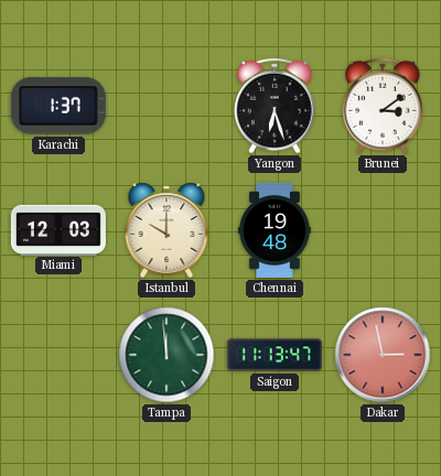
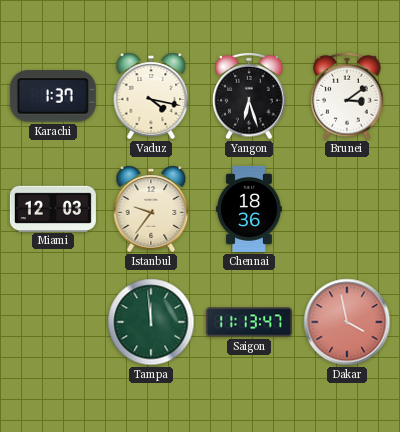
Vaduz: none -> 4:17
Istanbul: 10:00 -> 9:36
Chennai: 19:48 -> 18:36
Dakar: 2:58 -> 3:58
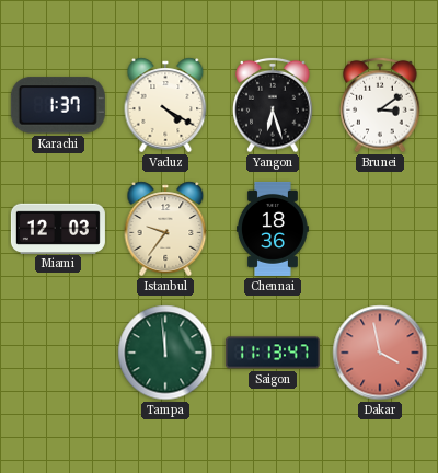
Vaduz: 4:17 -> 4:20
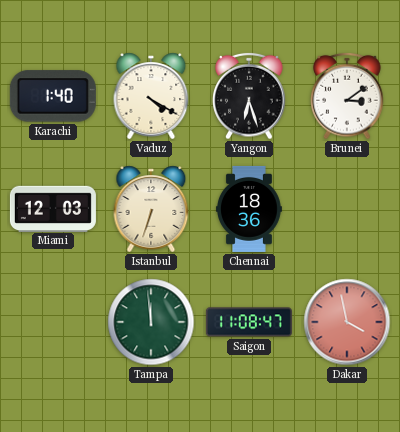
Karachi: 1:37 -> 1:40
Istanbul: 9:36 -> 6:33
Saigon: 11:13 -> 11:08
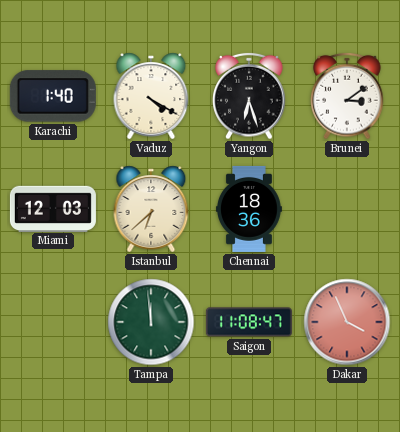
Istanbul: 6:33 -> 6:38
Dakar: 3:58 -> 3:56
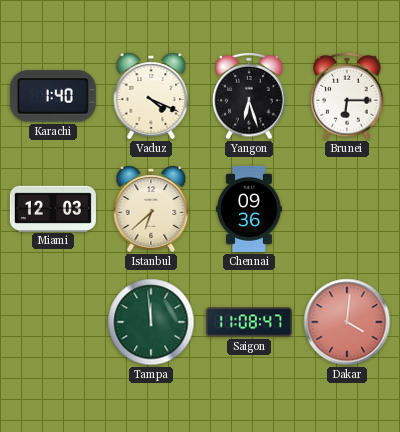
Vaduz: 4:20 -> 4:19
Brunei: 3:09 -> 6:15
Chennai: 18:36 -> 09:36
Dakar: 3:56 -> 4:01
